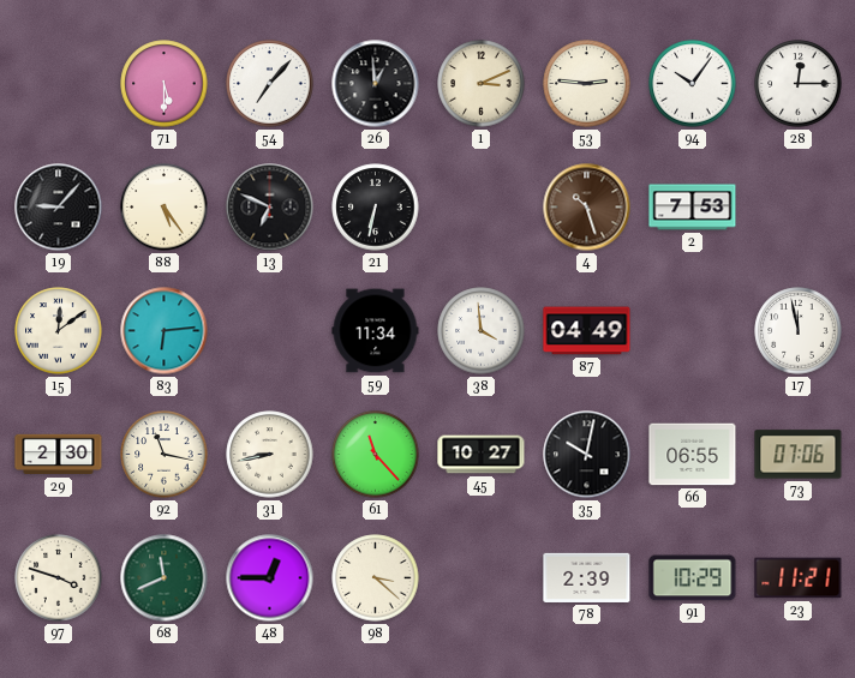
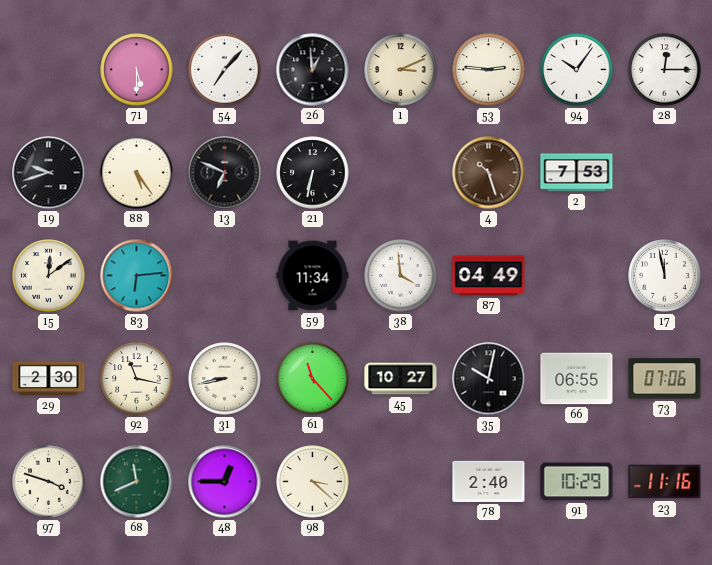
19: 9:07 -> 9:42
78: 2:39 -> 2:40
23: 11:21 -> 11:16
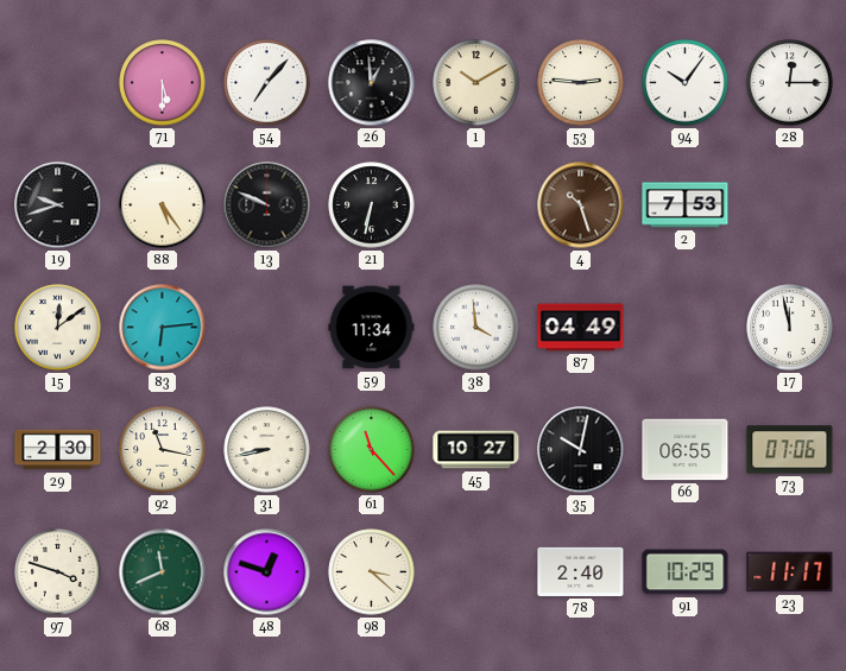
1: 3:11 -> 10:10
13: 6:49 -> 9:49
48: 12:45 -> 12:48
23: 11:16 -> 11:17
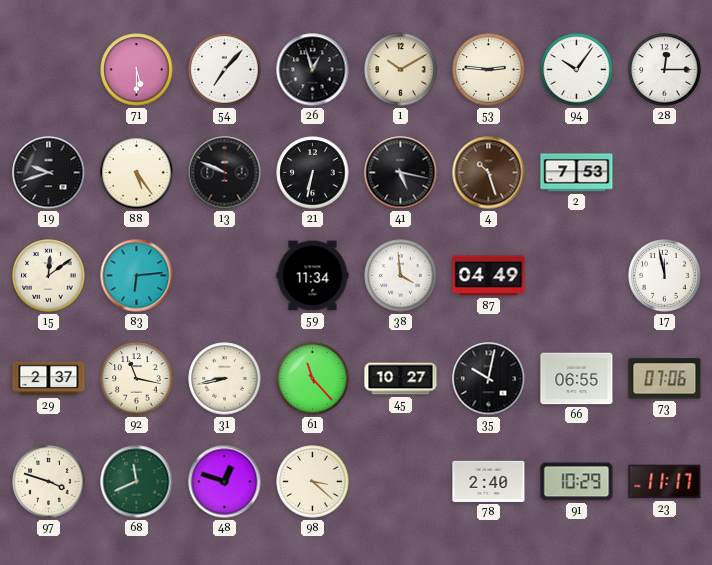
26: 12:59 -> 12:57
41: none -> 5:17
29: 2:30 -> 2:37
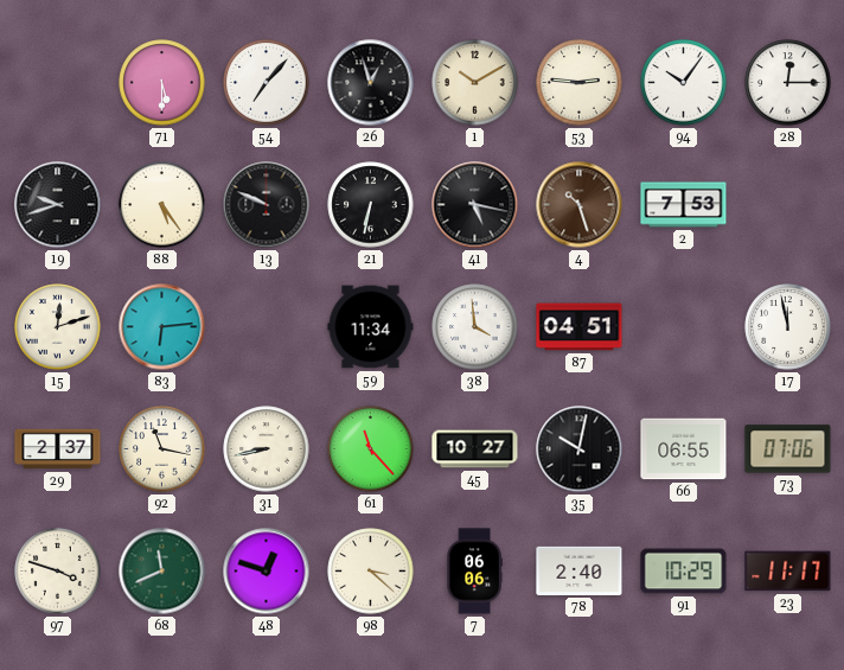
15: 12:09 -> 12:12
87: 04:49 -> 04:51
7: none -> 06:06
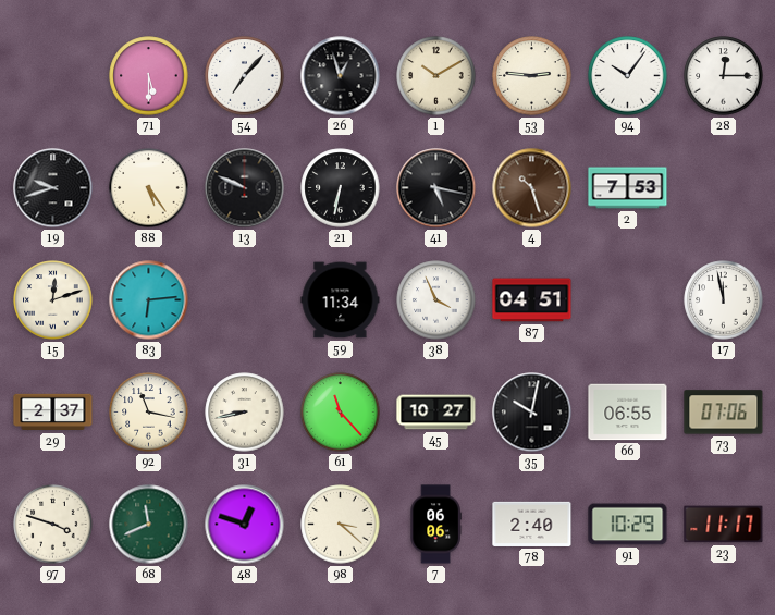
38: 3:59 -> 3:56
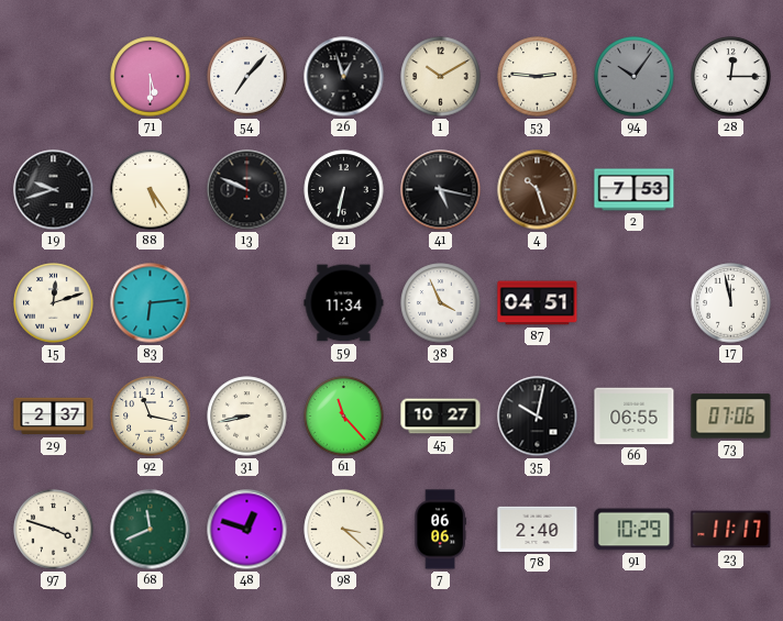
94 dial: white -> grey
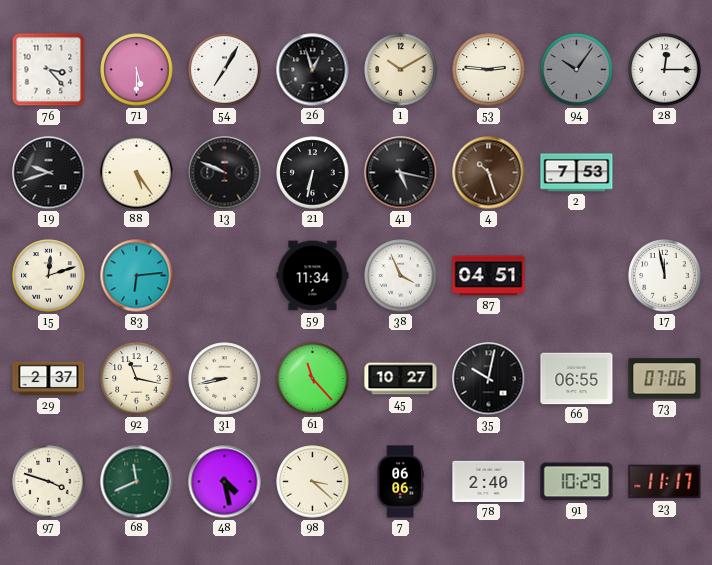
76: none -> 3:23
54: 7:07 -> 7:05
48: 12:48 -> 4:28
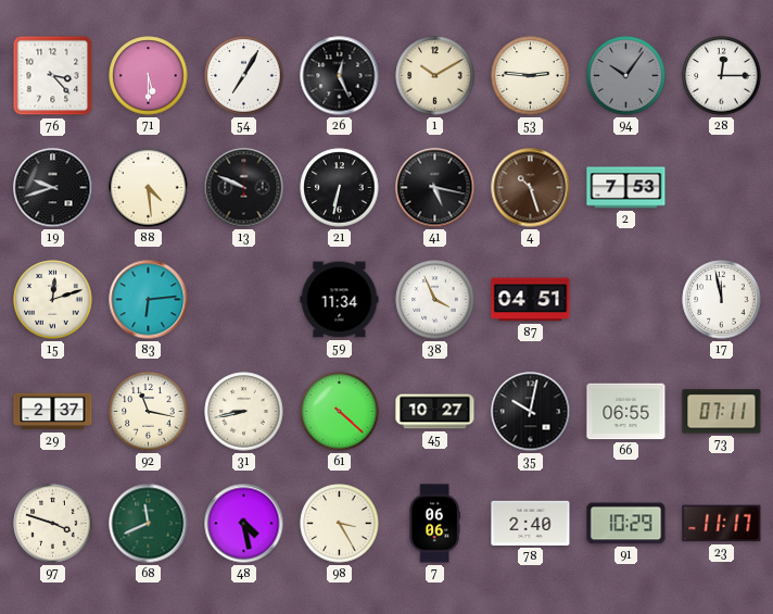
26: 12:57 -> 12:26
88: 5:24 -> 4:29
61: 11:23 -> 4:22
73: 07:06 -> 07:11
98: 3:22 -> 3:25
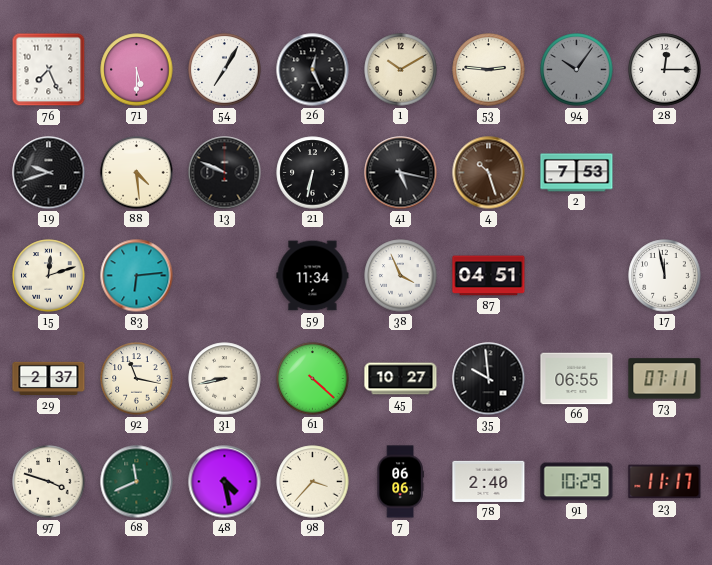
76: 3:23 -> 7:26
35: 10:02 -> 9:59
98: 3:25 -> 3:37
